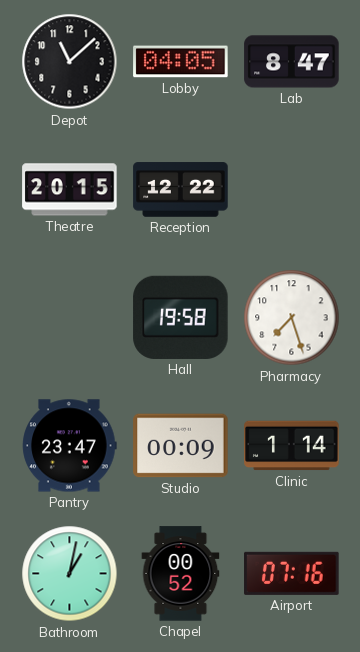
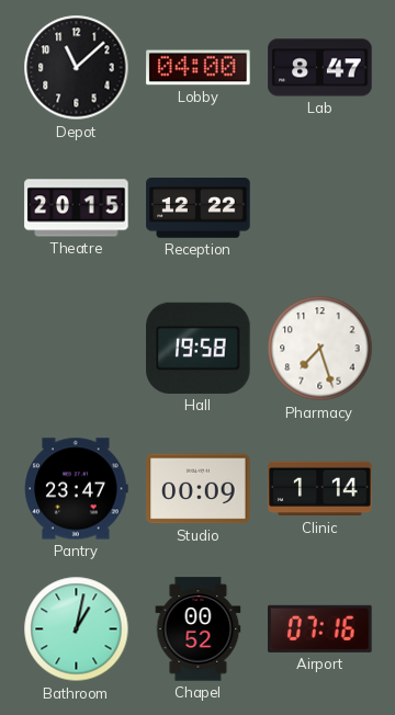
Lobby: 04:05 -> 04:00
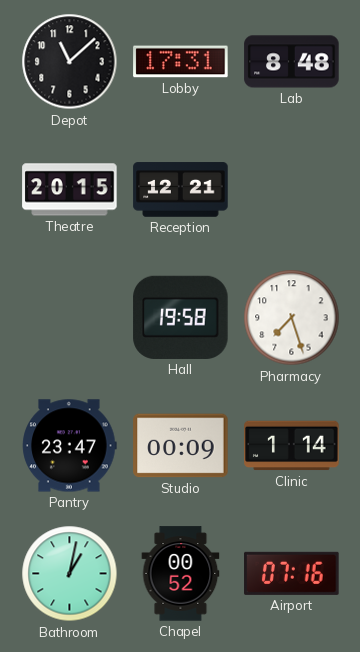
Lobby: 04:00 -> 17:31
Lab: 8:47 -> 8:48
Reception: 12:22 -> 12:21
